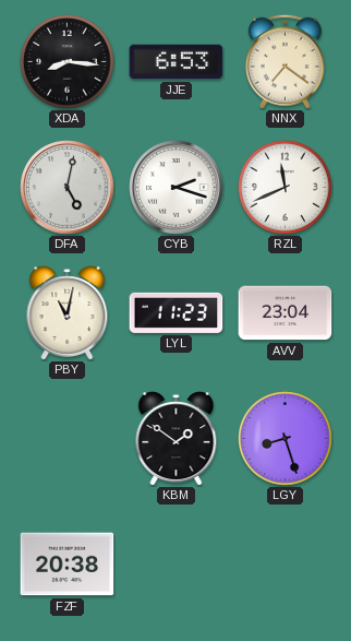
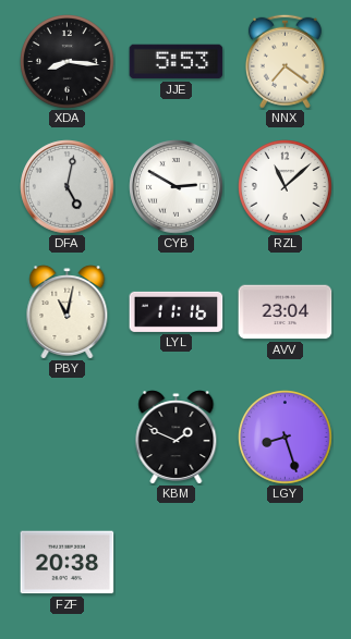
JJE: 6:53 -> 5:53
CYB: 2:18 -> 2:50
RZL: 11:41 -> 11:08
LYL: 11:23 -> 11:16
KBM: 1:51 -> 1:49
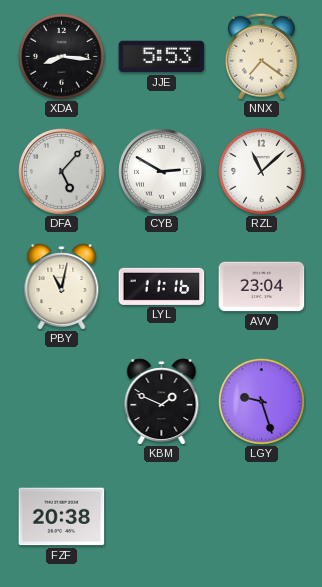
DFA: 5:02 -> 5:07
LGY: 8:27 -> 9:27
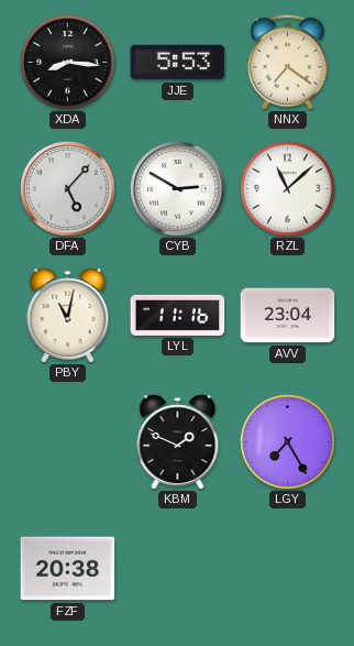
LGY: 9:27 -> 7:25
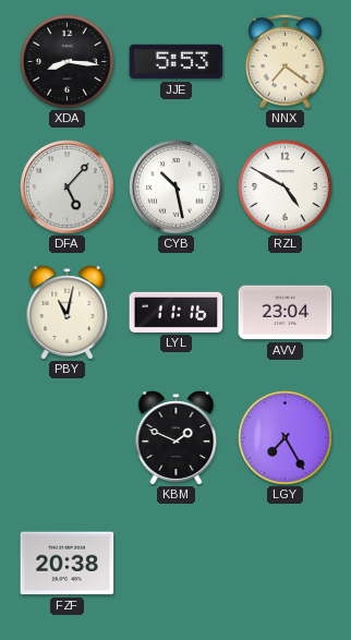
CYB: 2:50 -> 10:28
RZL: 11:08 -> 4:50
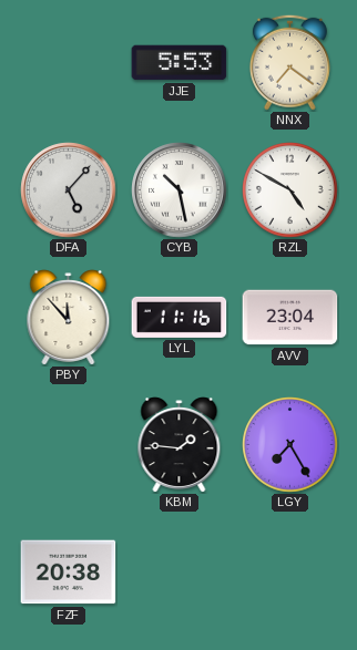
XDA: 8:16 -> none
PBY: 11:02 -> 11:53
KBM: 1:49 -> 1:46
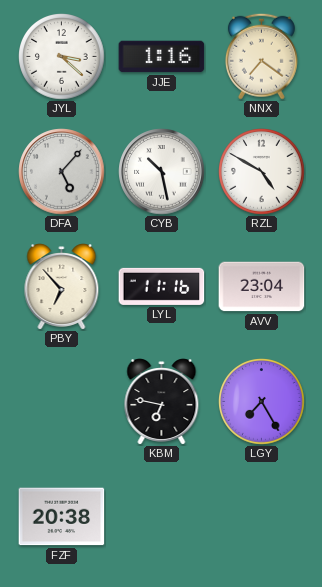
JYL: none -> 3:22
JJE: 5:53 -> 1:16
PBY: 11:53 -> 6:53
KBM: 1:46 -> 6:47
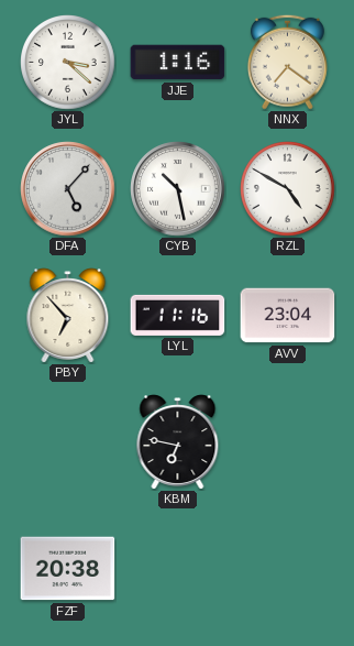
LGY: 7:25 -> none
